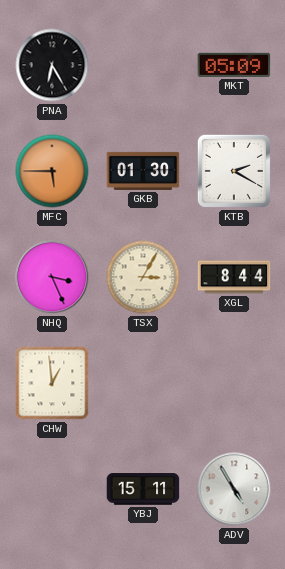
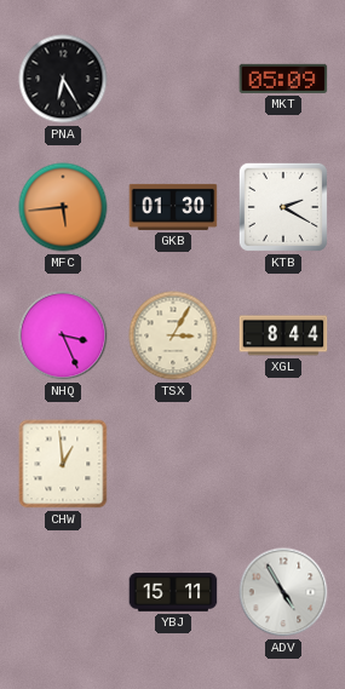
MFC: 5:45 -> 5:44
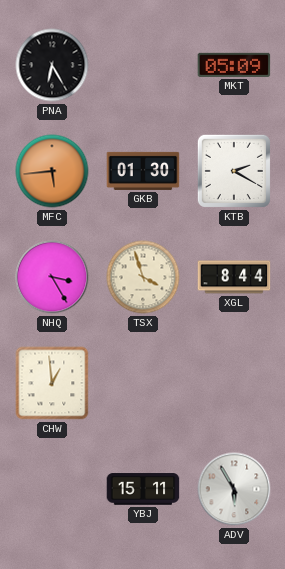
NHQ: 3:26 -> 3:25
TSX: 3:05 -> 3:57
ADV: 4:55 -> 5:55
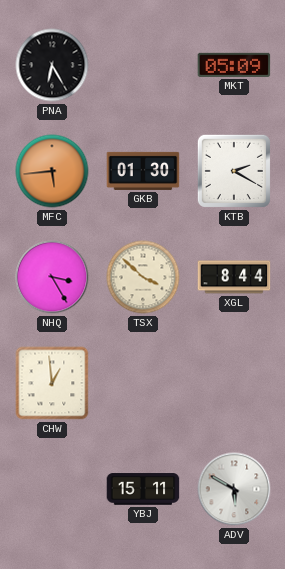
TSX: 3:57 -> 3:52
ADV: 5:55 -> 5:50
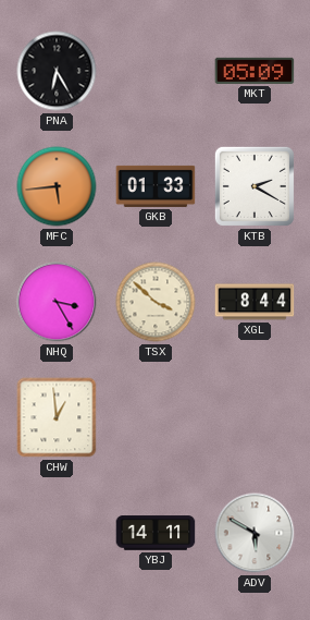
GKB: 01:30 -> 01:33
YBJ: 15:11 -> 14:11
